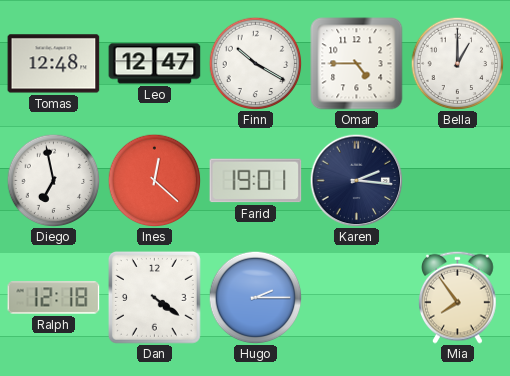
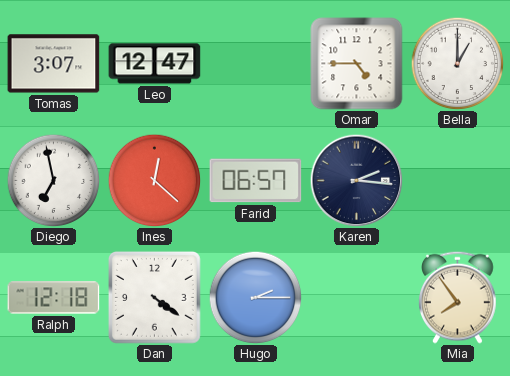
Tomas: 12:48 -> 3:07
Finn: 10:20 -> none
Farid: 19:01 -> 06:57
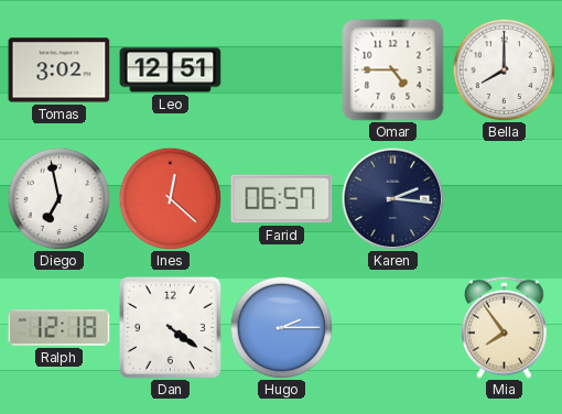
Tomas: 3:07 -> 3:02
Leo: 12:47 -> 12:51
Bella: 1:00 -> 8:00
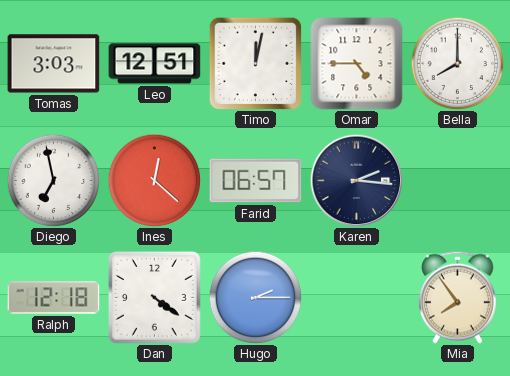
Tomas: 3:02 -> 3:03
Timo: none -> 12:02
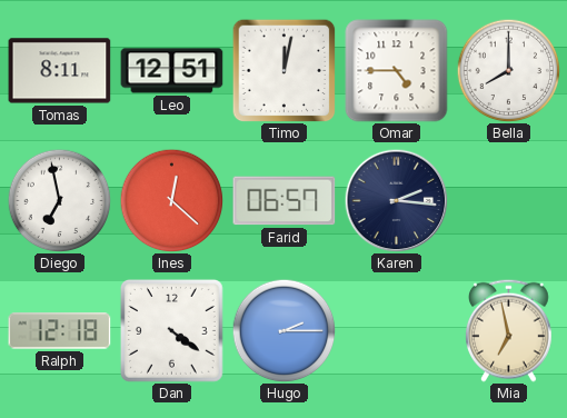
Tomas: 3:03 -> 8:11
Mia: 7:54 -> 6:58
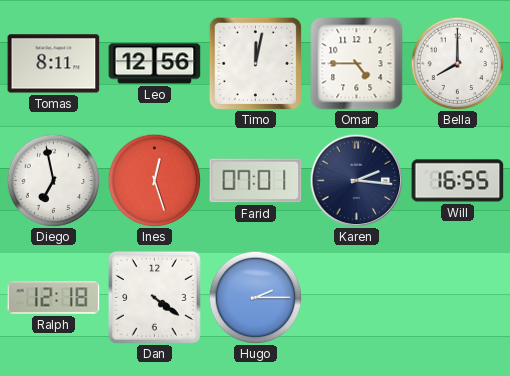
Leo: 12:51 -> 12:56
Ines: 12:22 -> 12:27
Farid: 06:57 -> 07:01
Will: none -> 16:55
Mia: 6:58 -> none
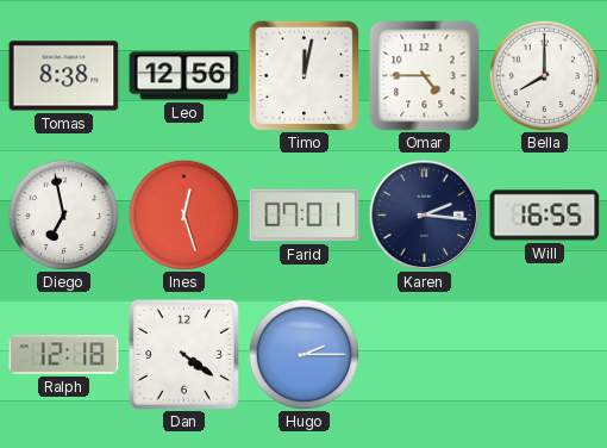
Tomas: 8:11 -> 8:38
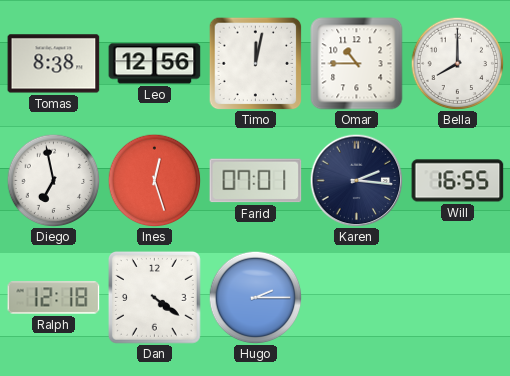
Omar: 4:45 -> 10:45
